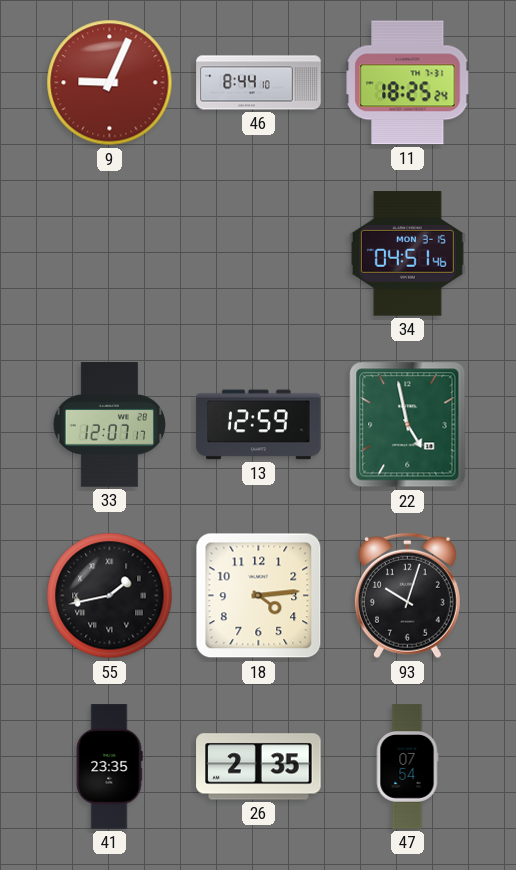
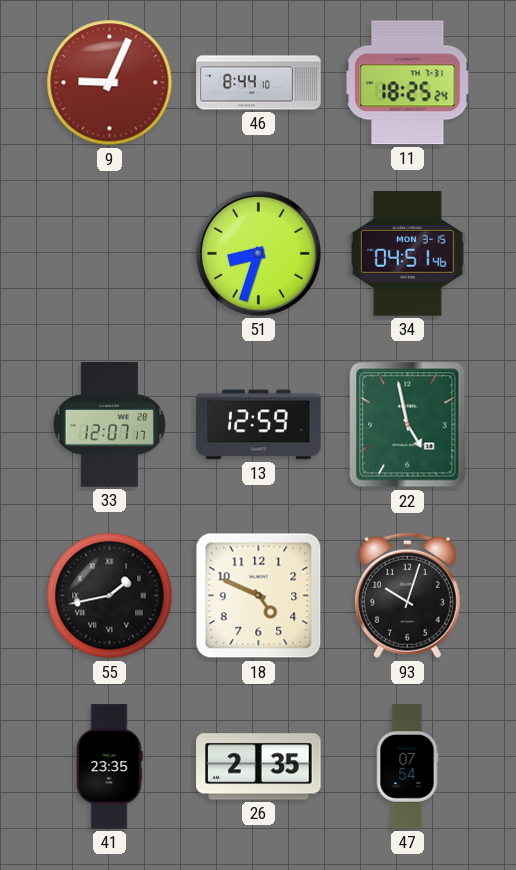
51: none -> 8:33
18: 4:14 -> 4:49
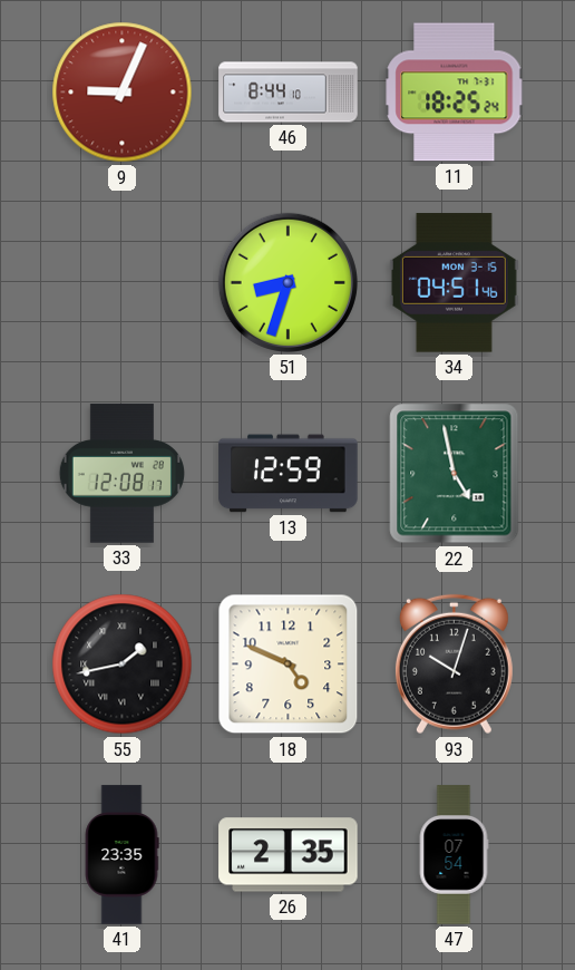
33: 12:07 -> 12:08
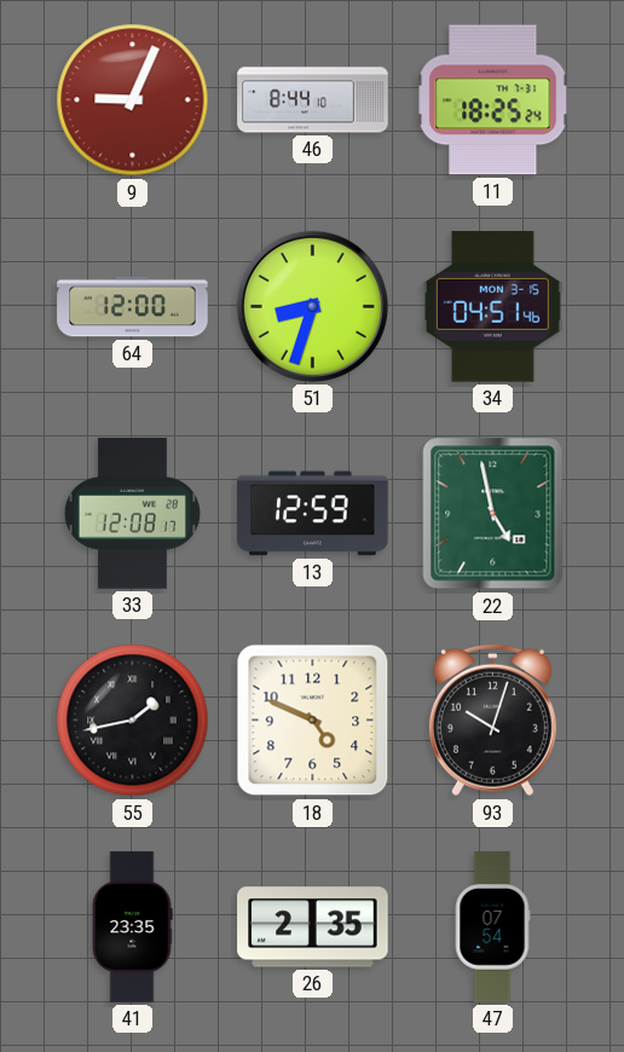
64: none -> 12:00
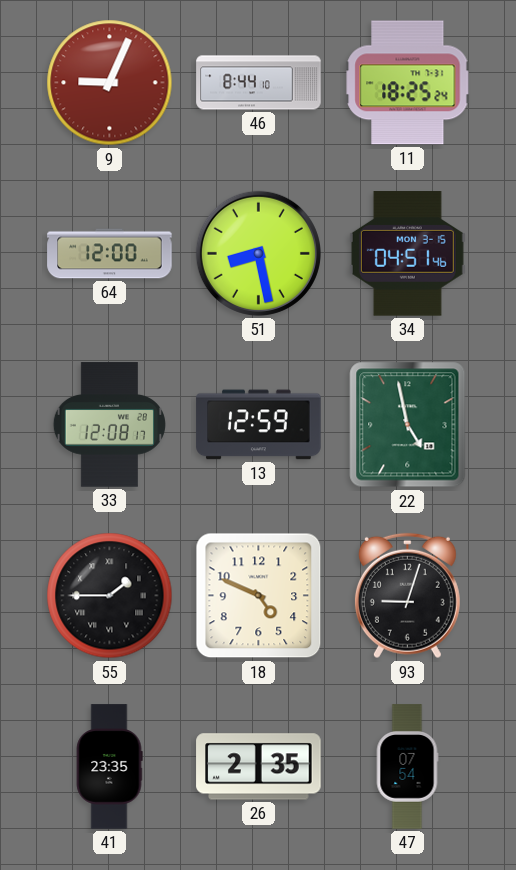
51: 8:33 -> 8:28
55: 1:43 -> 1:45
93: 10:03 -> 9:03
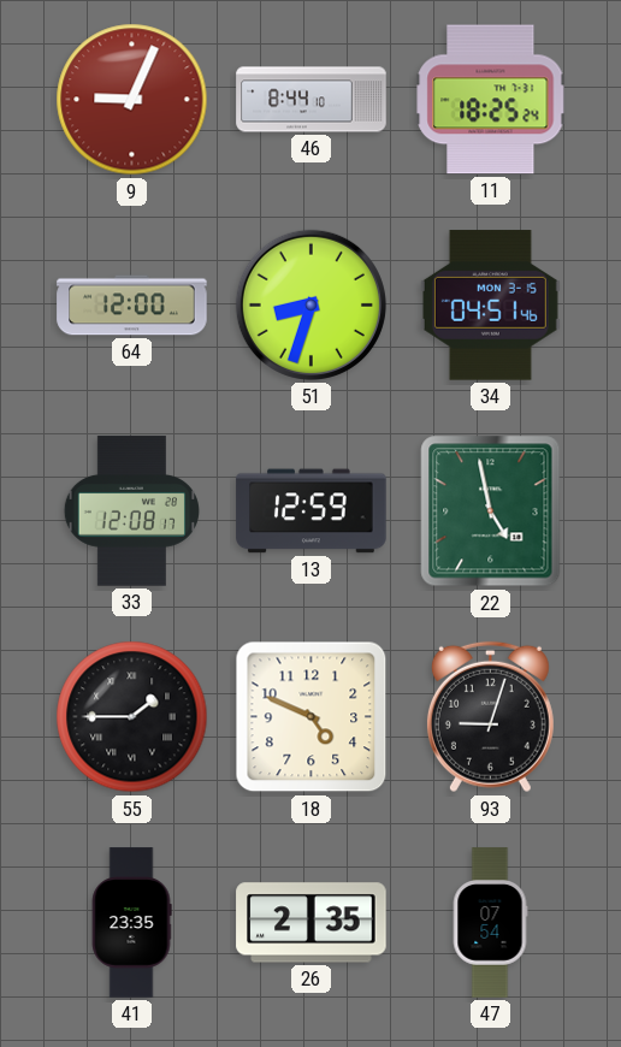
51: 8:28 -> 8:33
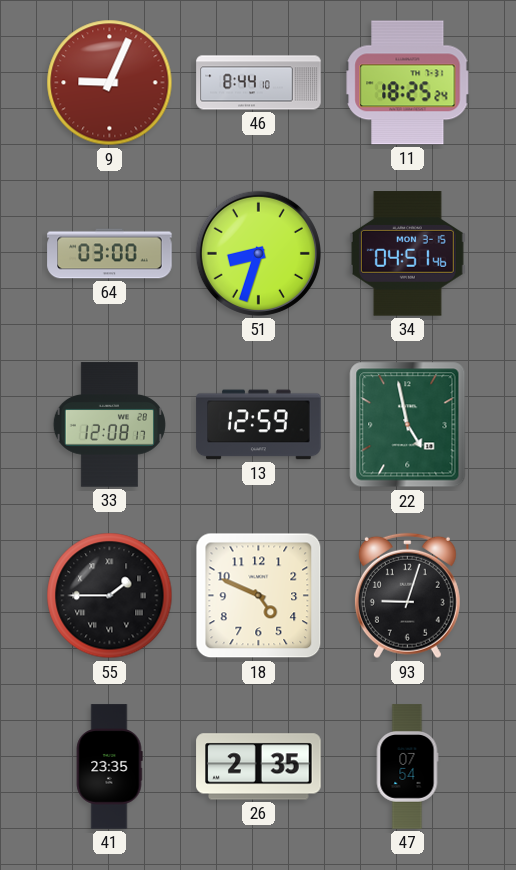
64: 12:00 -> 03:00
